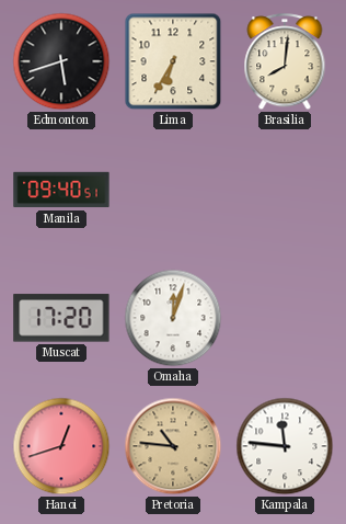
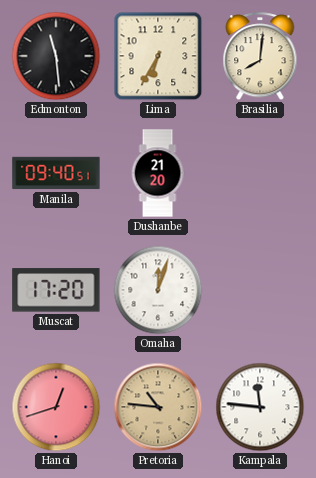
Edmonton: 5:42 -> 11:29
Dushanbe: none -> 21:20
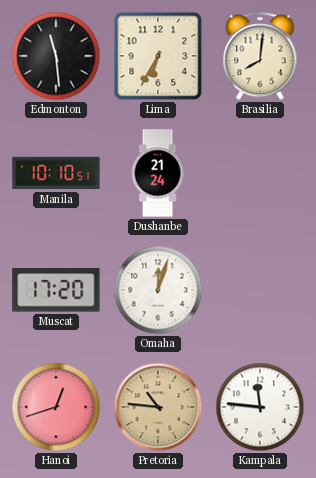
Manila: 09:40 -> 10:10
Dushanbe: 21:20 -> 21:24
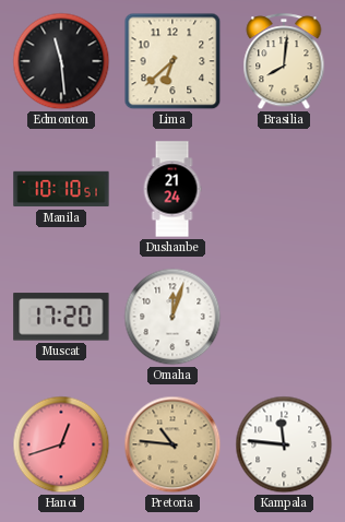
Lima: 6:35 -> 6:38
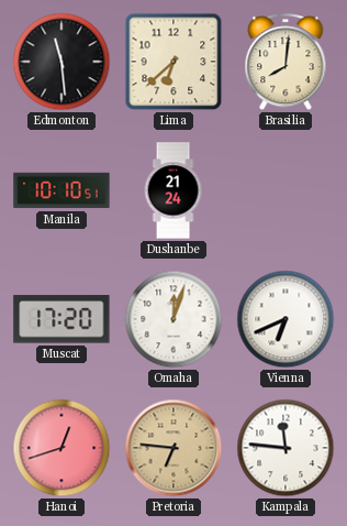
Vienna: none -> 6:41
Pretoria: 10:46 -> 6:46
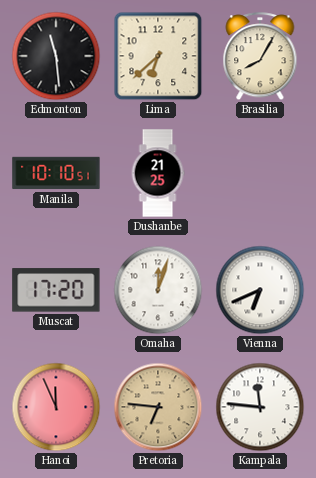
Brasilia: 8:01 -> 8:05
Dushanbe: 21:24 -> 21:25
Hanoi: 12:42 -> 11:56
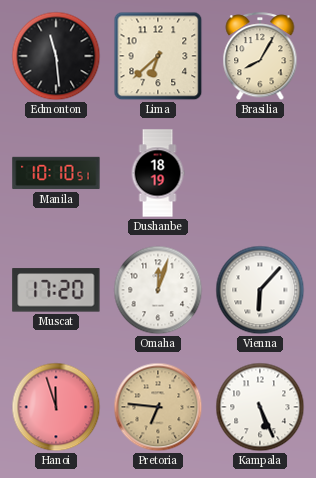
Dushanbe: 21:25 -> 18:19
Vienna: 6:41 -> 6:07
Hanoi: 11:56 -> 11:57
Kampala: 11:46 -> 5:26
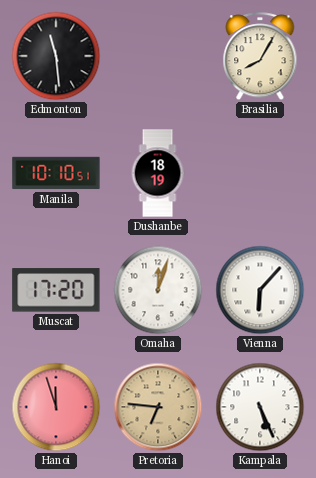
Lima: 6:38 -> none
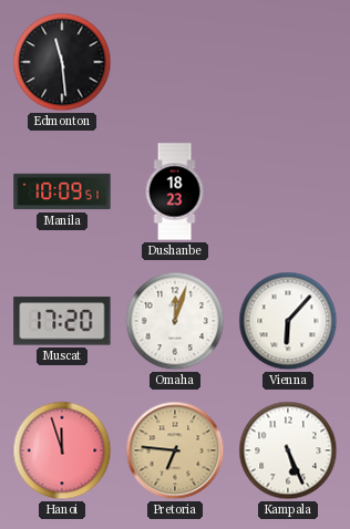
Brasilia: 8:05 -> none
Manila: 10:10 -> 10:09
Dushanbe: 18:19 -> 18:23
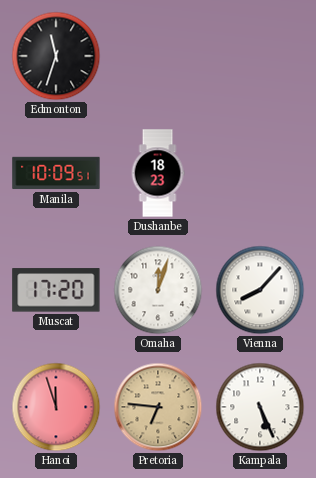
Edmonton: 11:29 -> 11:33
Vienna: 6:07 -> 8:07
